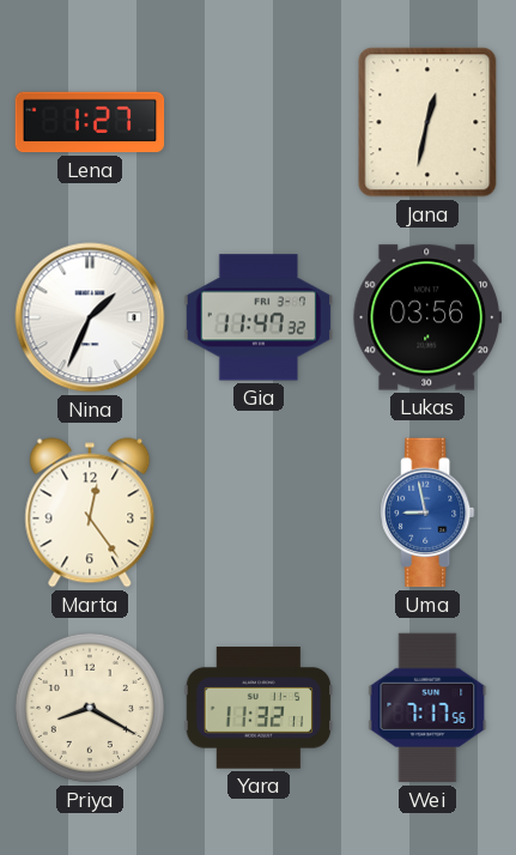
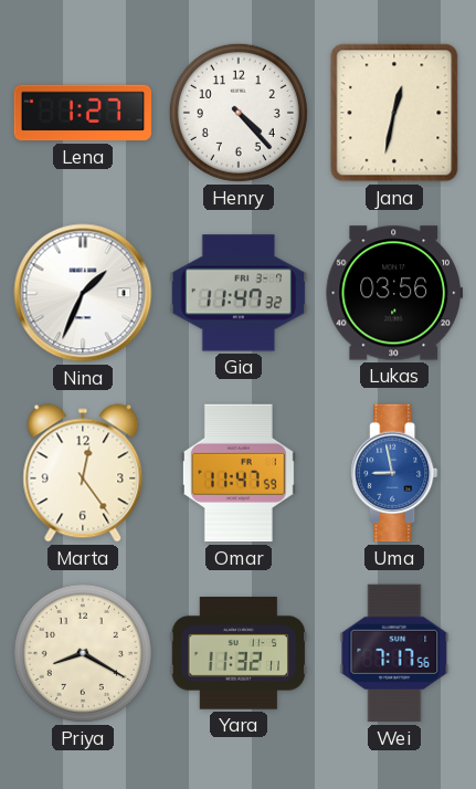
Henry: none -> 4:23
Omar: none -> 11:47
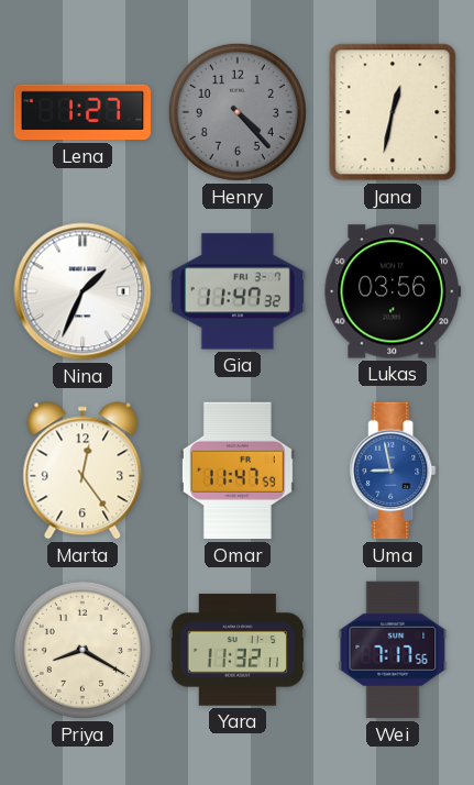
Henry dial: white -> grey
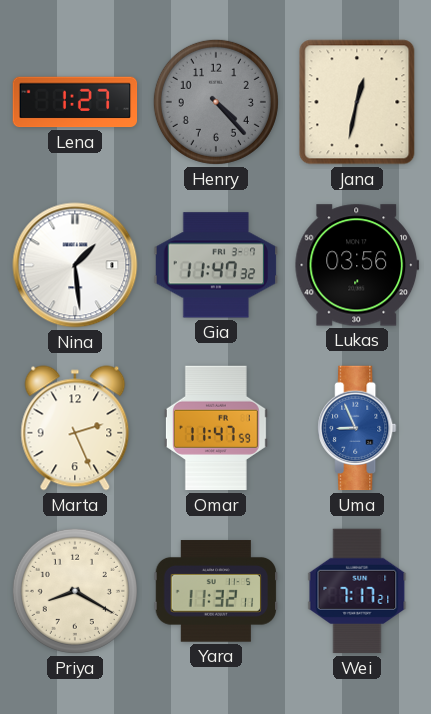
Nina: 1:34 -> 1:29
Marta: 12:24 -> 2:26
Uma: 8:58 -> 8:56
Wei: 7:17:56 -> 7:17:21
